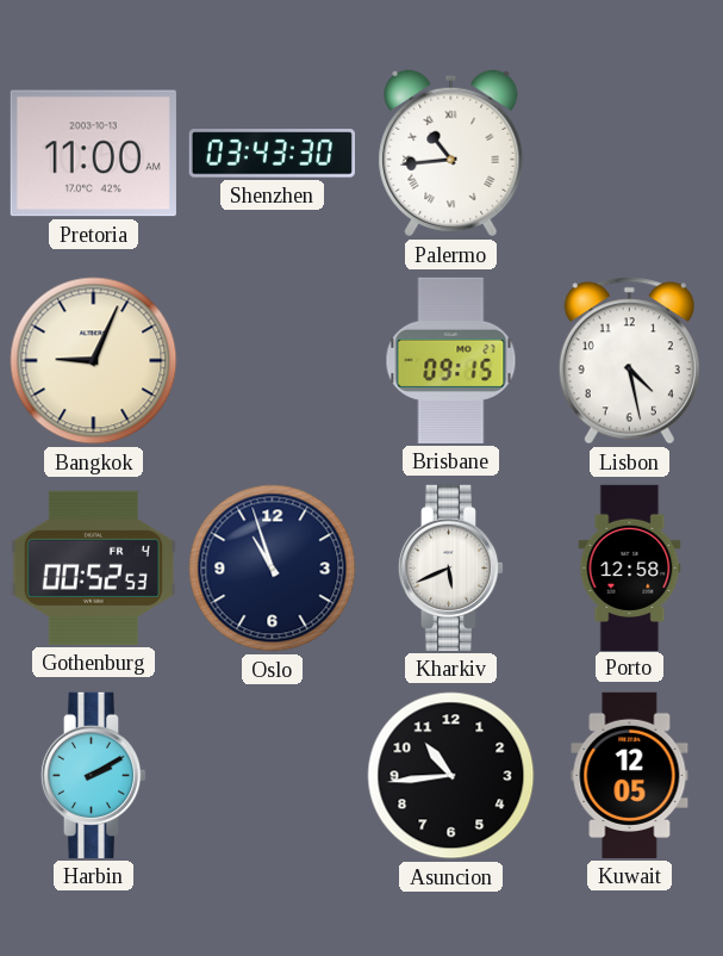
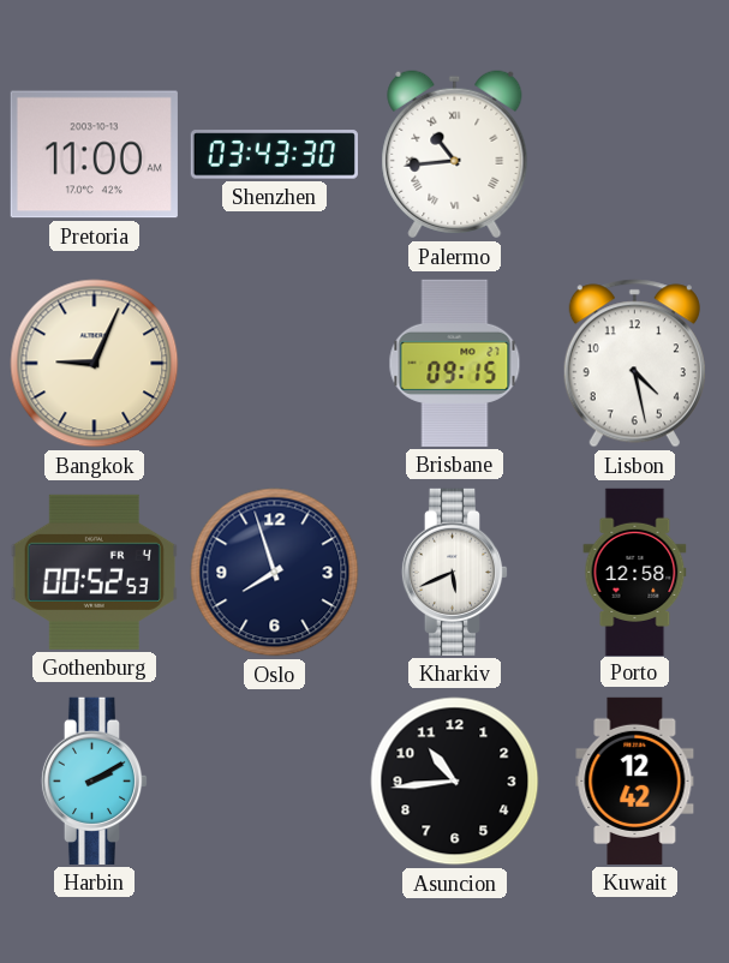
Oslo: 10:57 -> 7:57
Kuwait: 12:05 -> 12:42
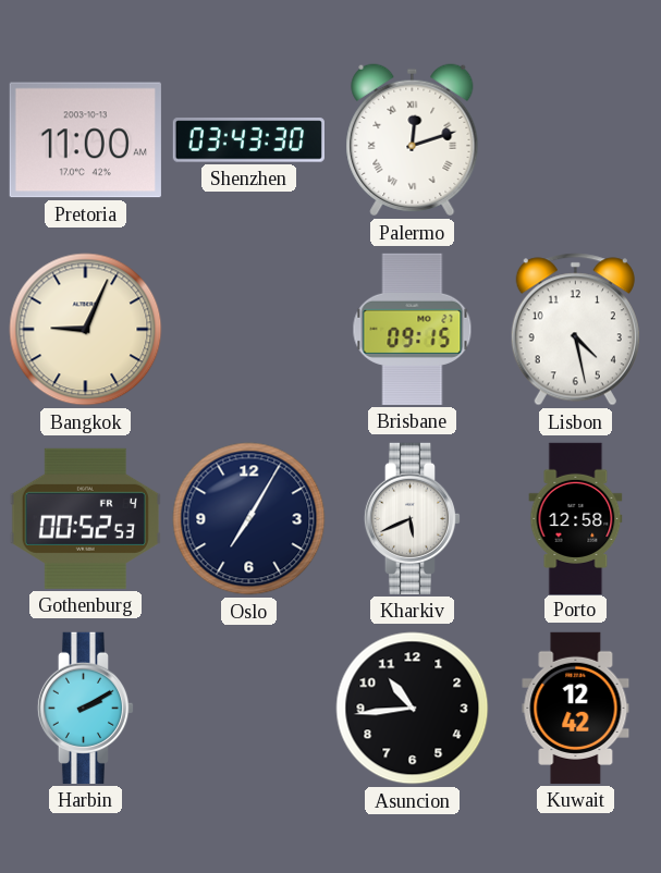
Palermo: 10:44 -> 12:12
Oslo: 7:57 -> 7:05
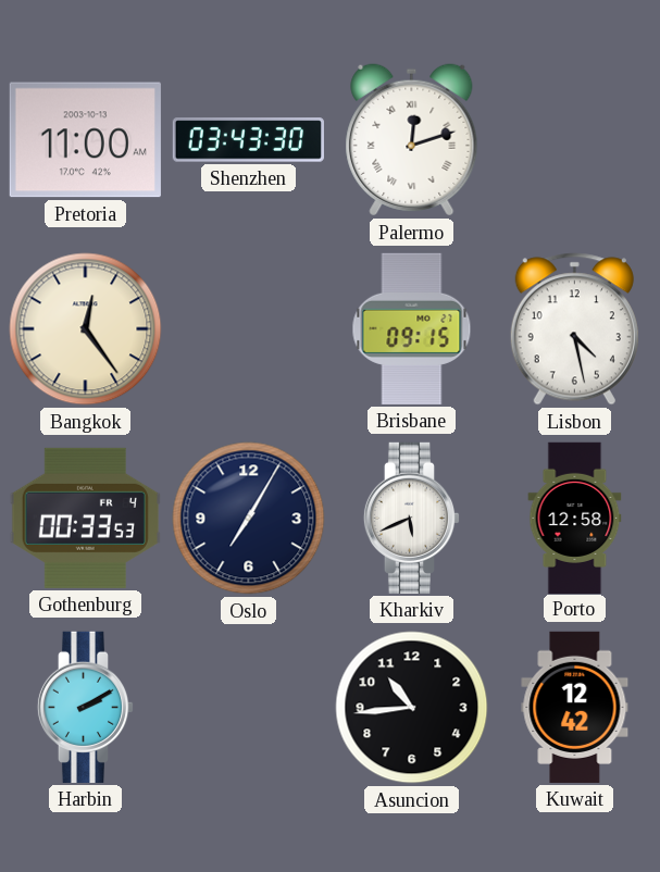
Bangkok: 9:04 -> 12:24
Gothenburg: 00:52 -> 00:33
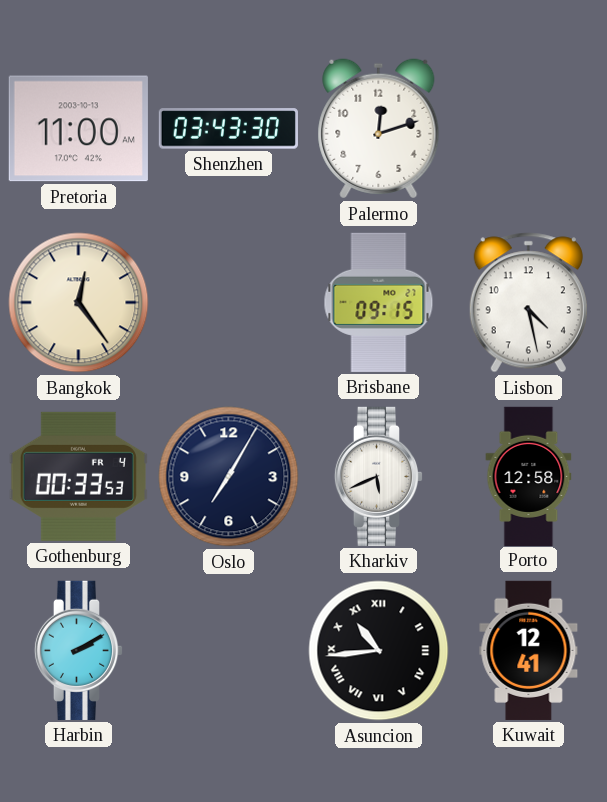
Palermo numerals: Roman -> Arabic
Asuncion numerals: Arabic -> Roman
Kuwait: 12:42 -> 12:41
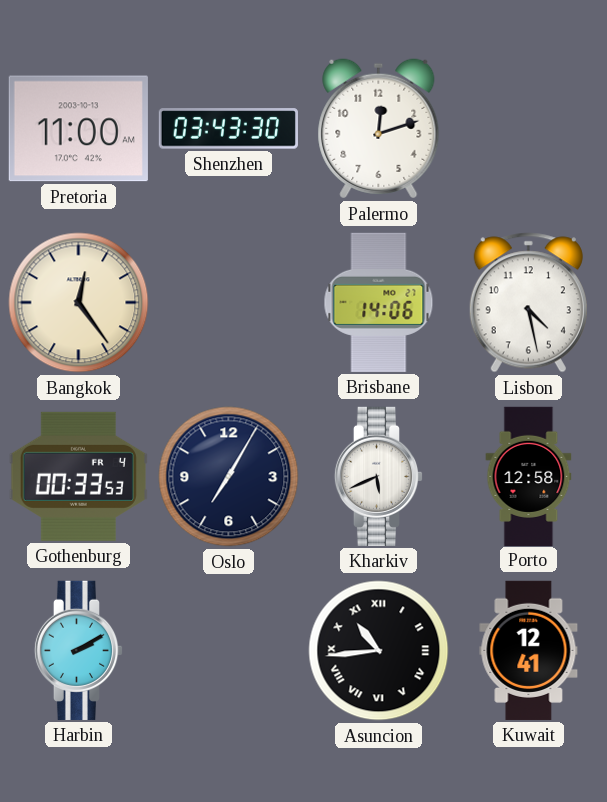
Brisbane: 09:15 -> 14:06
